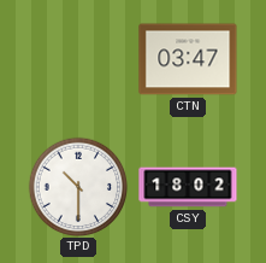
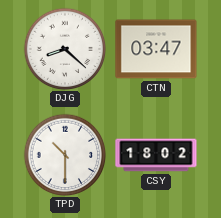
DJG: none -> 8:22
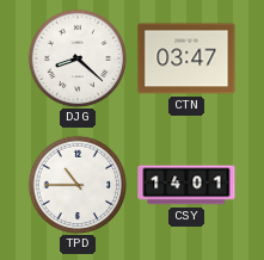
TPD: 10:30 -> 10:45
CSY: 18:02 -> 14:01
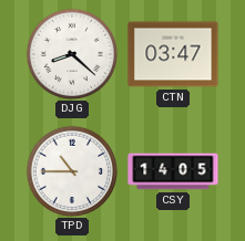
CSY: 14:01 -> 14:05
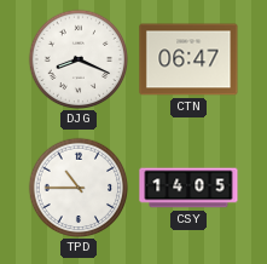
DJG: 8:22 -> 8:19
CTN: 03:47 -> 06:47
